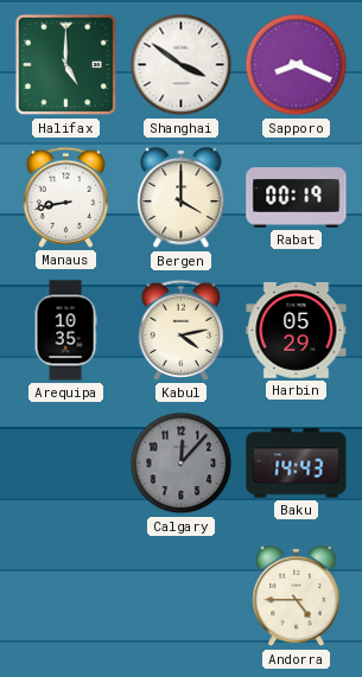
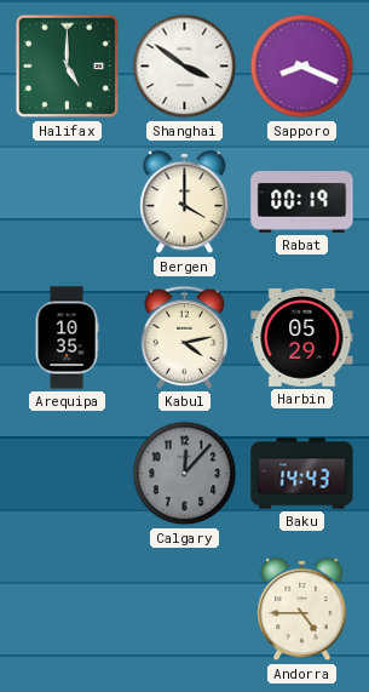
Manaus: 8:43 -> none
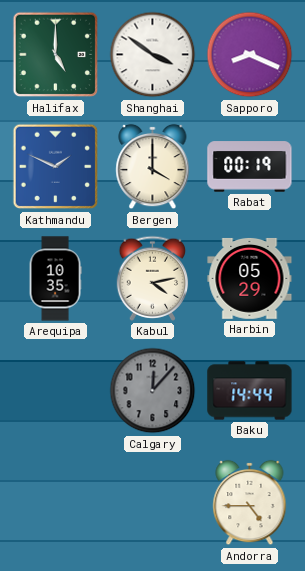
Kathmandu: none -> 1:49
Baku: 14:43 -> 14:44
